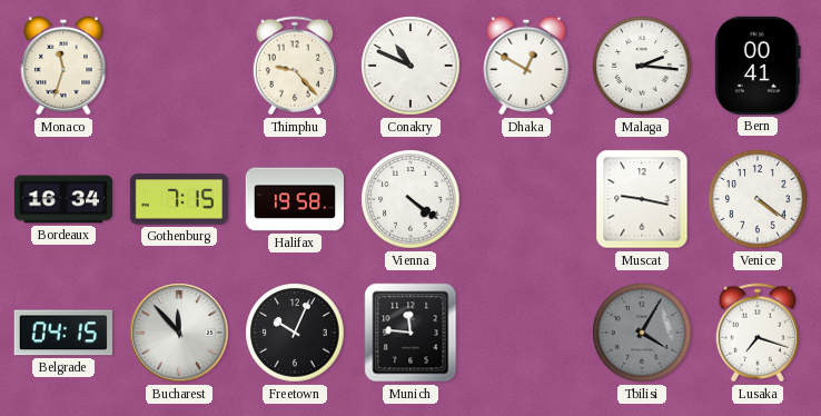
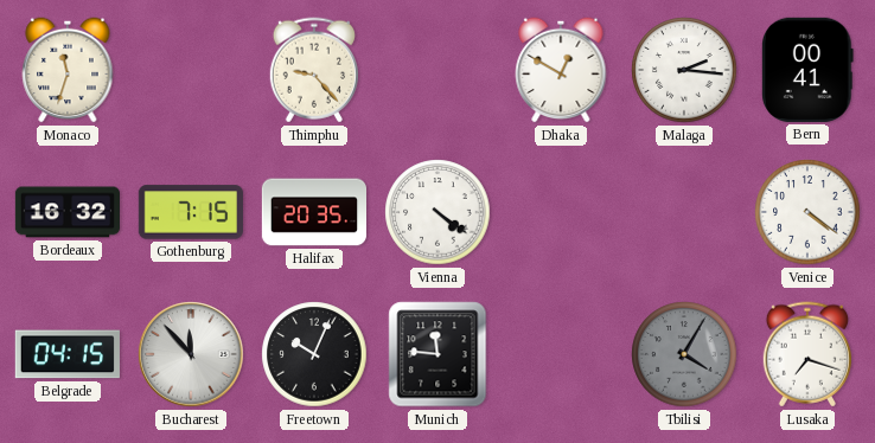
Conakry: 10:49 -> none
Bordeaux: 16:34 -> 16:32
Halifax: 19:58 -> 20:35
Muscat: 9:17 -> none
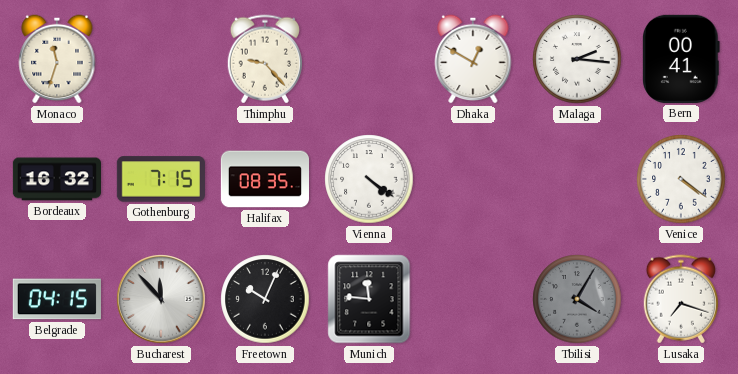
Halifax: 20:35 -> 08:35
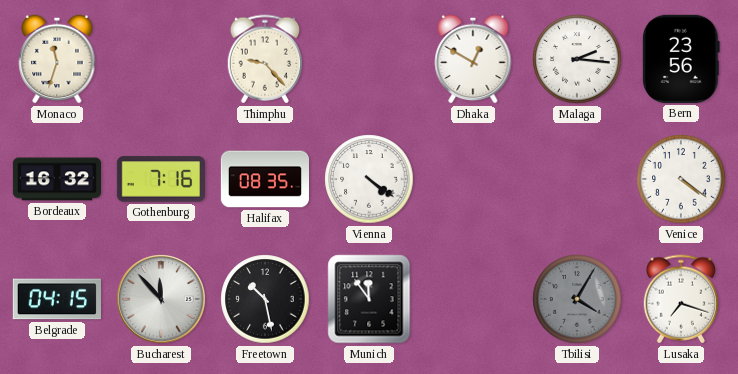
Bern: 00:41 -> 23:56
Gothenburg: 7:15 -> 7:16
Freetown: 10:04 -> 10:28
Munich: 11:46 -> 11:54
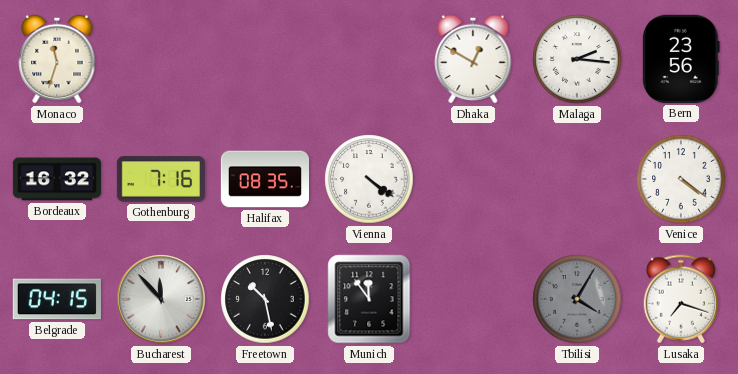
Thimphu: 9:23 -> none
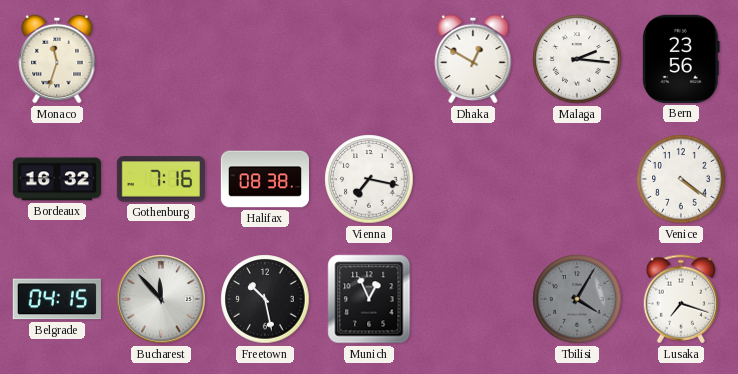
Halifax: 08:35 -> 08:38
Vienna: 4:21 -> 7:17
Munich: 11:54 -> 12:56
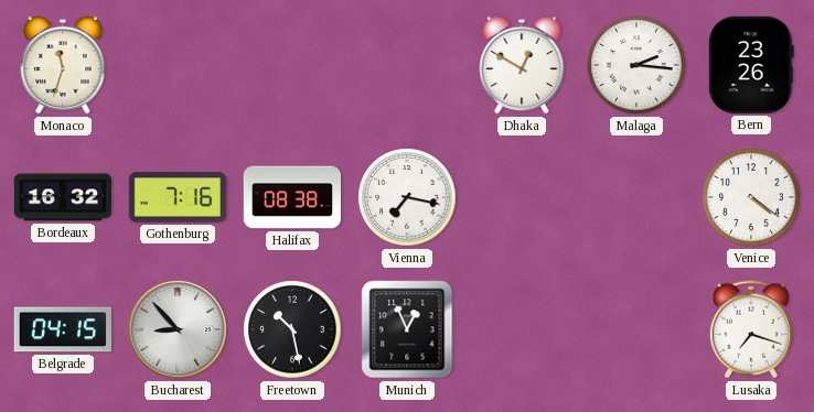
Bern: 23:56 -> 23:26
Bucharest: 11:53 -> 8:53
Tbilisi: 4:05 -> none
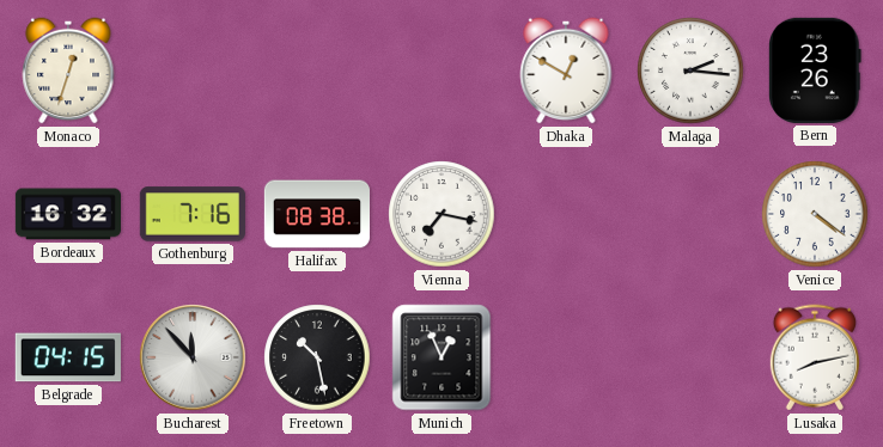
Monaco: 11:33 -> 12:33
Bucharest: 8:53 -> 11:53
Lusaka: 7:18 -> 8:13
